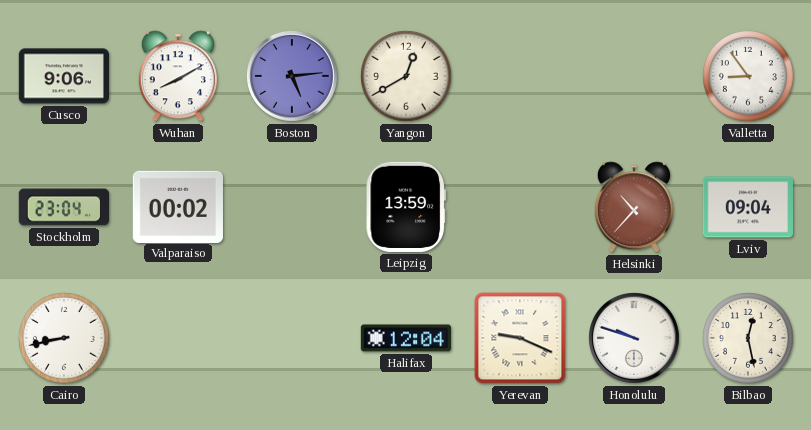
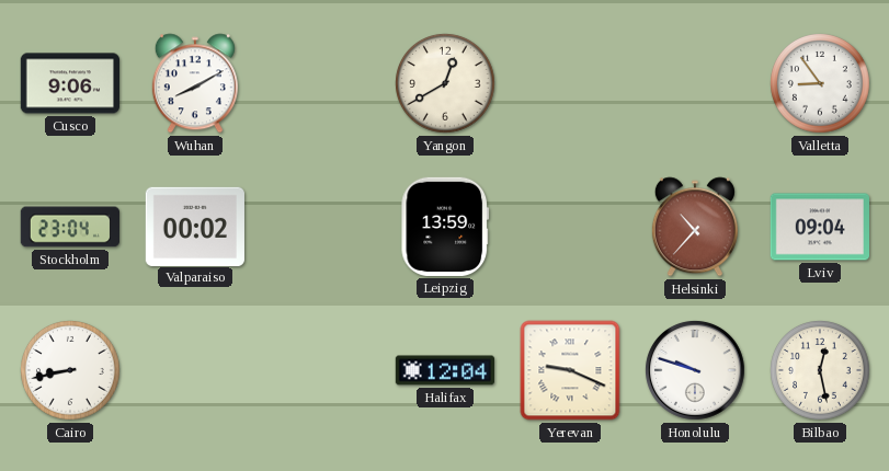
Boston: 5:14 -> none
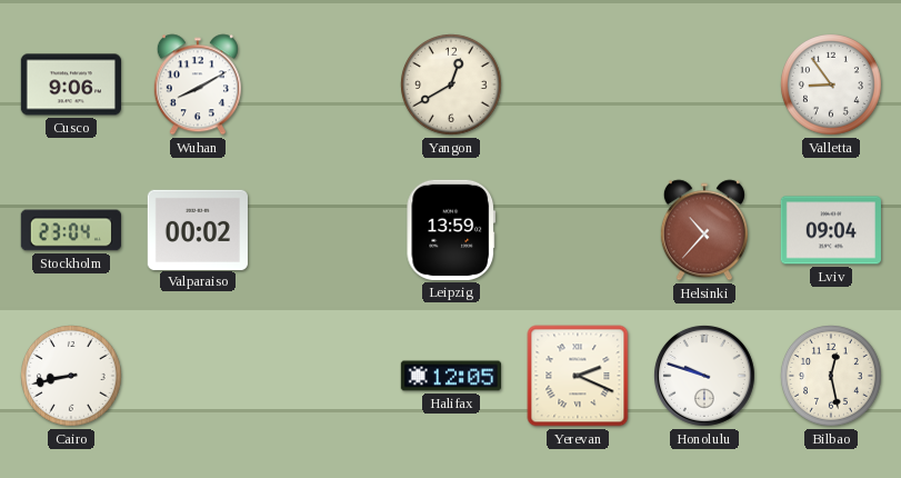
Halifax: 12:04 -> 12:05
Yerevan: 9:19 -> 2:19
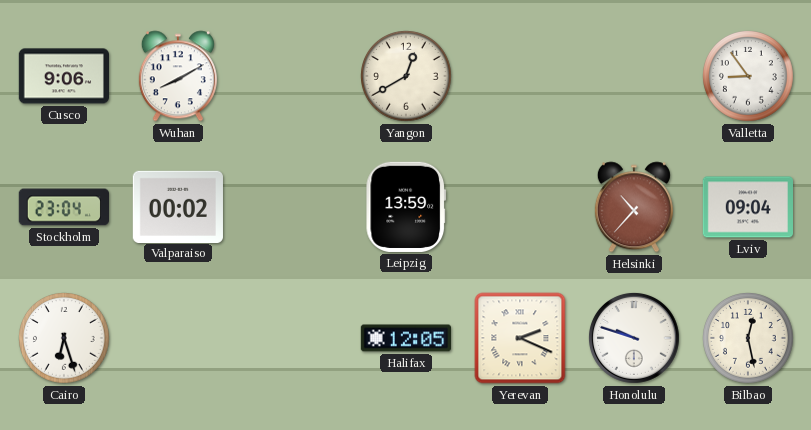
Cairo: 8:43 -> 6:27
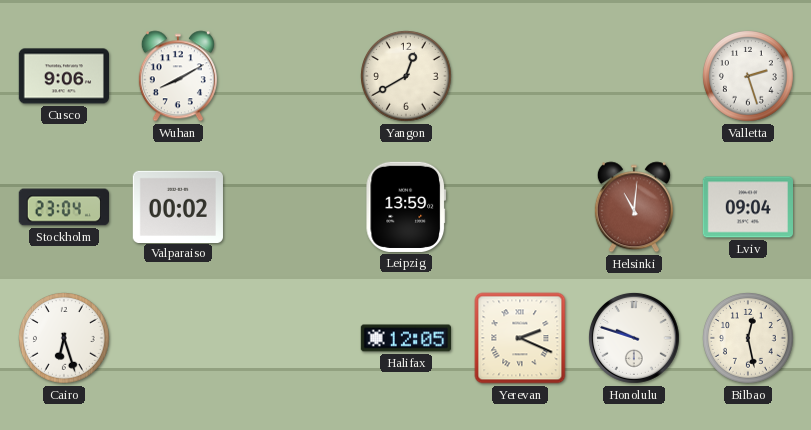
Valletta: 8:54 -> 2:27
Helsinki: 10:37 -> 11:01
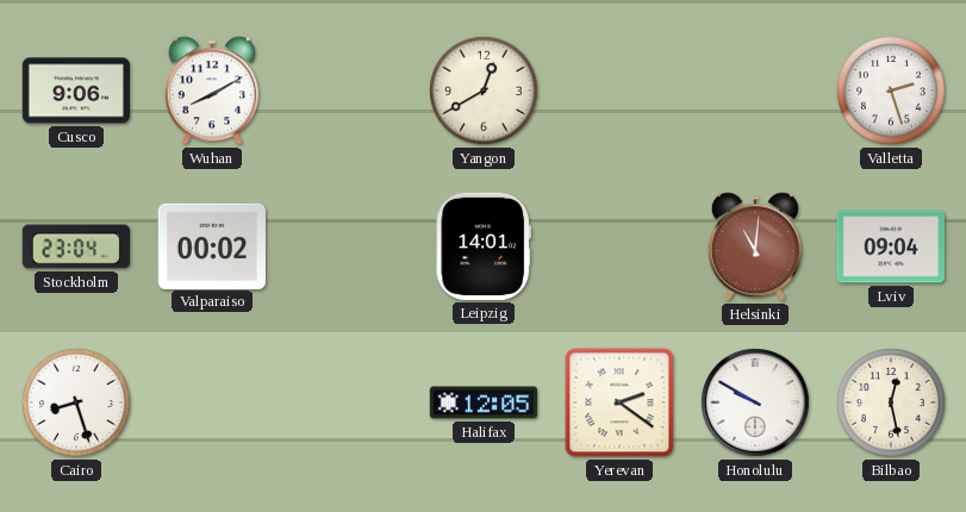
Leipzig: 13:59 -> 14:01
Cairo: 6:27 -> 8:27
Yerevan: 2:19 -> 2:21
Honolulu: 9:48 -> 9:50
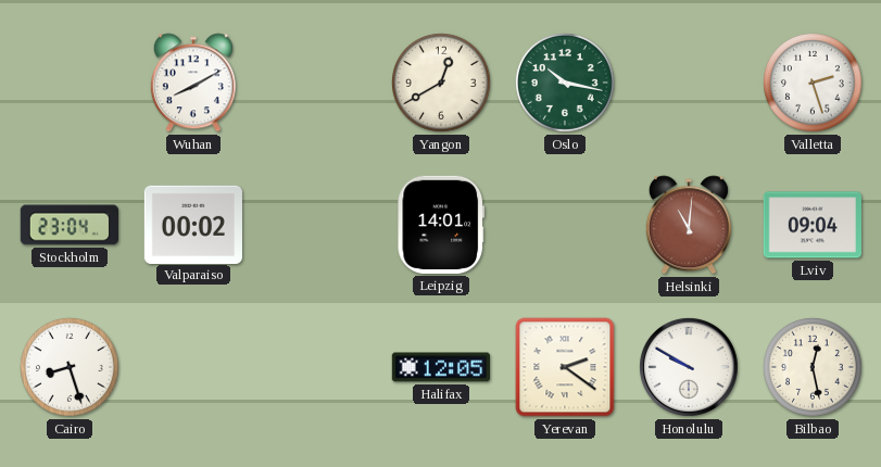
Cusco: 9:06 -> none
Oslo: none -> 10:17
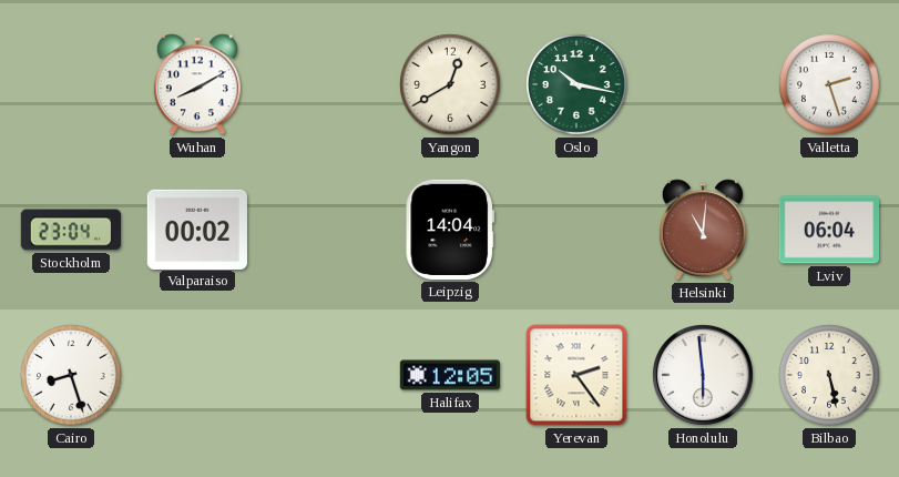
Leipzig: 14:01 -> 14:04
Lviv: 09:04 -> 06:04
Yerevan: 2:21 -> 2:24
Honolulu: 9:50 -> 5:59
Bilbao: 12:28 -> 5:28
